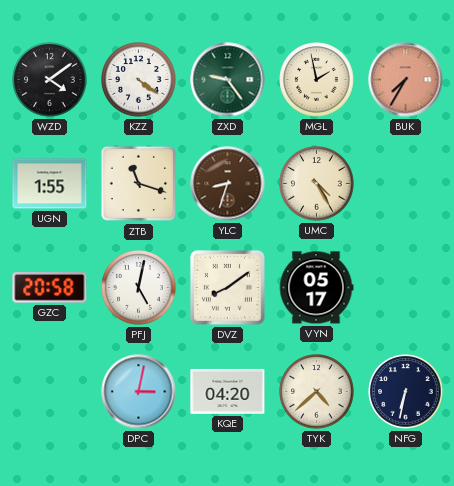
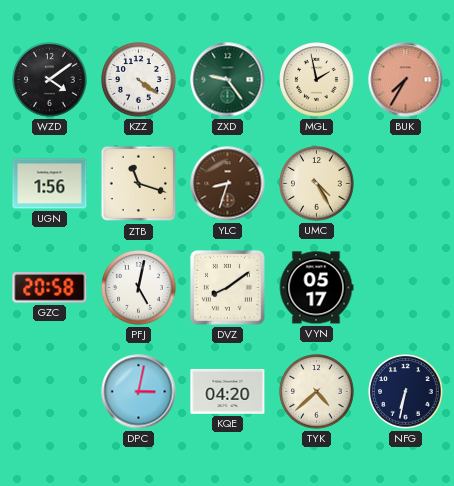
UGN: 1:55 -> 1:56
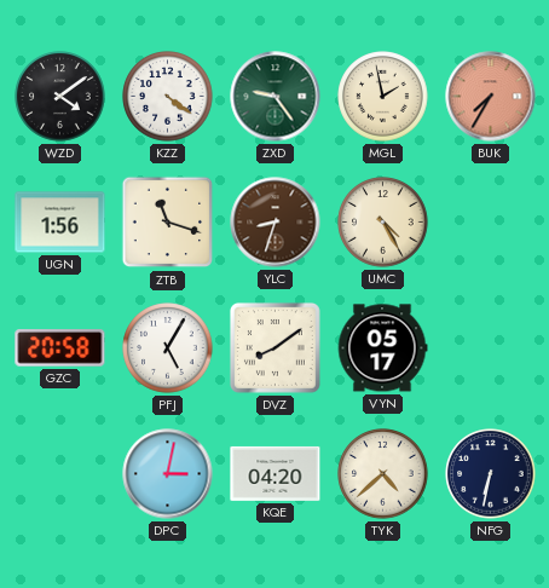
PFJ: 5:02 -> 5:05
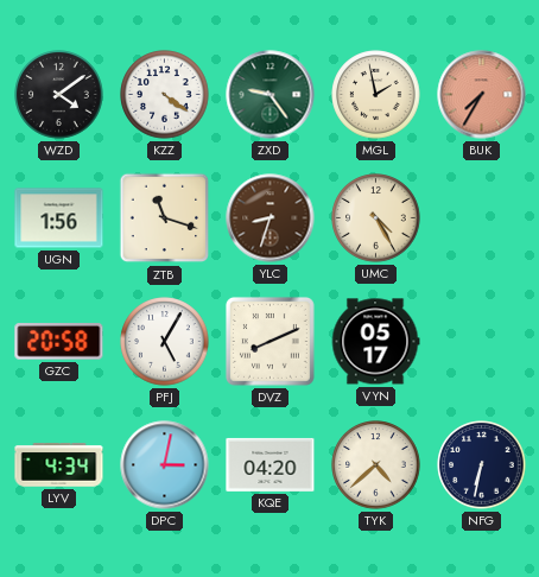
DVZ: 8:09 -> 8:11
LYV: none -> 4:34
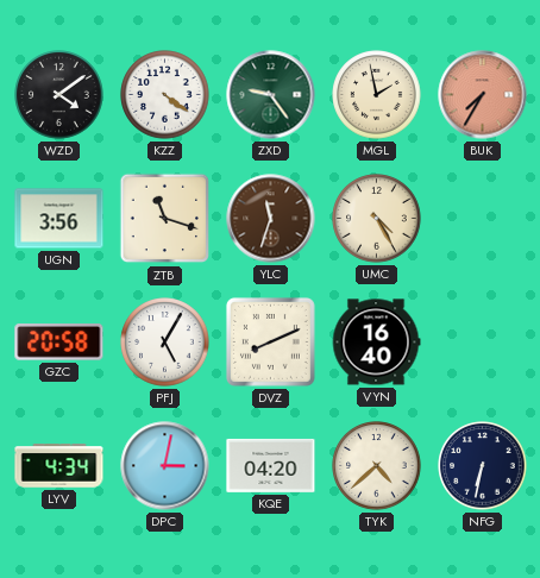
UGN: 1:56 -> 3:56
YLC: 8:33 -> 11:33
VYN: 05:17 -> 16:40
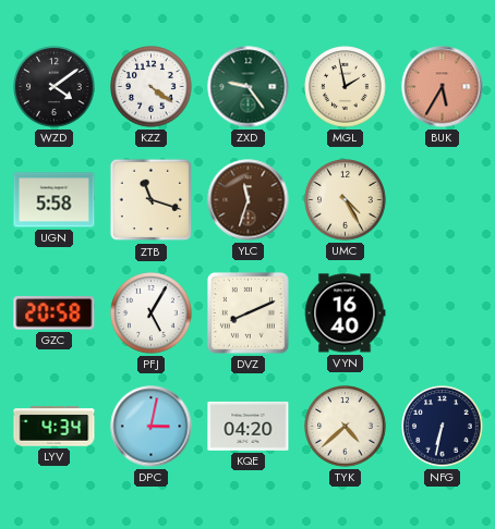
BUK: 7:35 -> 5:35
UGN: 3:56 -> 5:58
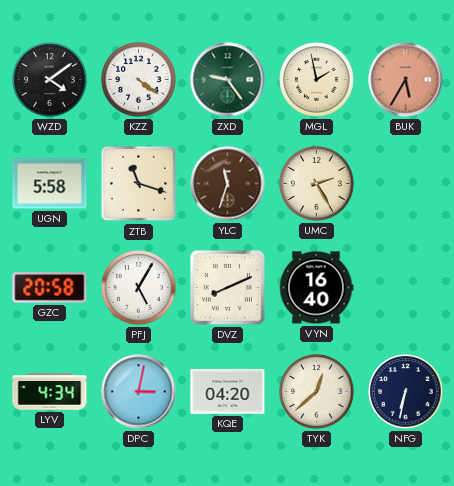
UMC: 4:25 -> 2:25
TYK: 4:38 -> 12:38
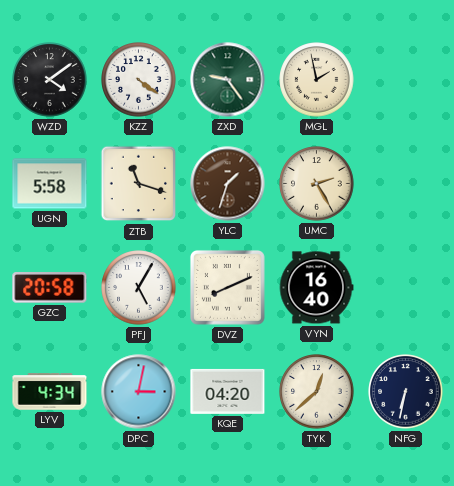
BUK: 5:35 -> none
YLC: 11:33 -> 1:33
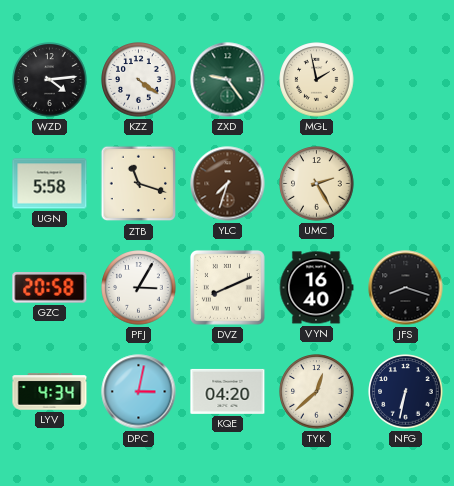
WZD: 4:09 -> 4:14
YLC: 1:33 -> 7:33
PFJ: 5:05 -> 3:05
JFS: none -> 8:18
